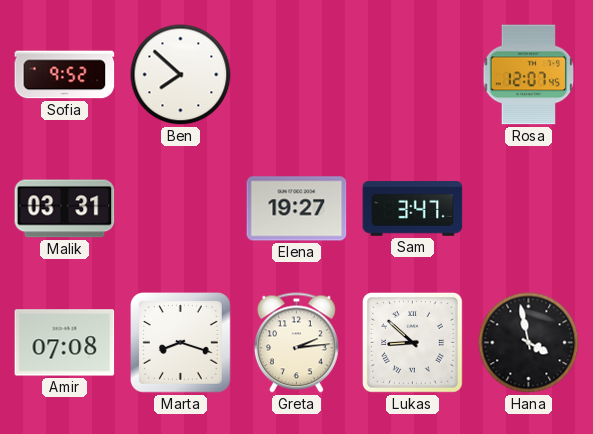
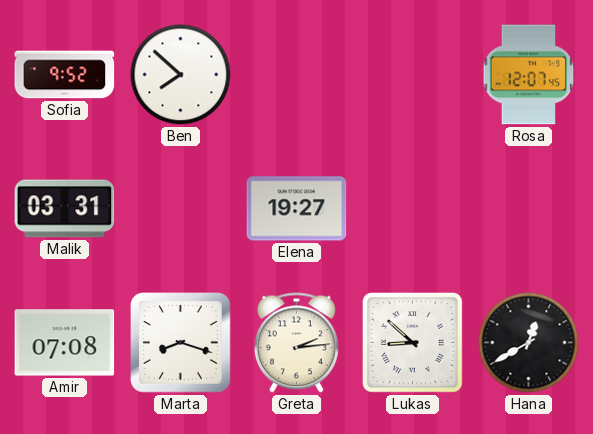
Sam: 3:47 -> none
Hana: 3:58 -> 12:40
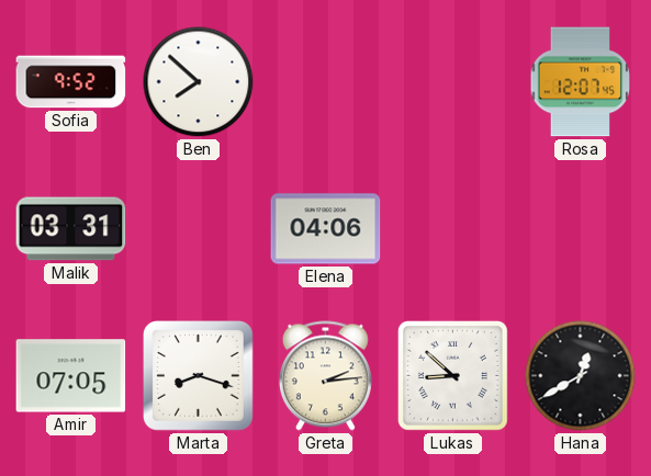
Elena: 19:27 -> 04:06
Amir: 07:08 -> 07:05
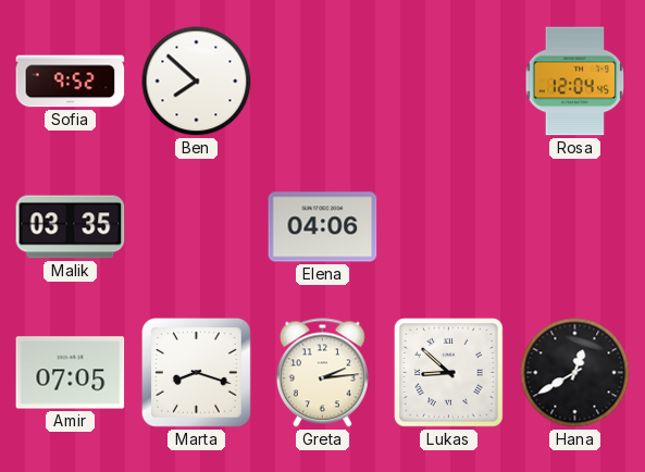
Rosa: 12:07 -> 12:04
Malik: 03:31 -> 03:35
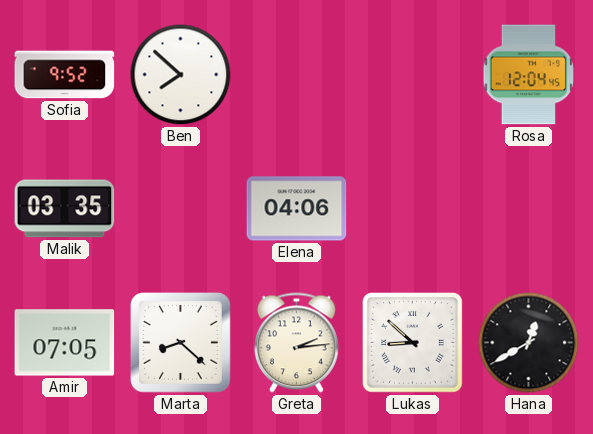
Marta: 8:18 -> 8:22
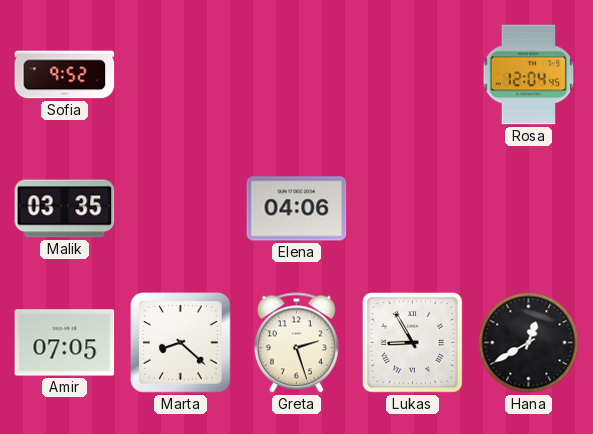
Ben: 7:52 -> none
Greta: 2:14 -> 2:27
Lukas: 8:52 -> 8:55
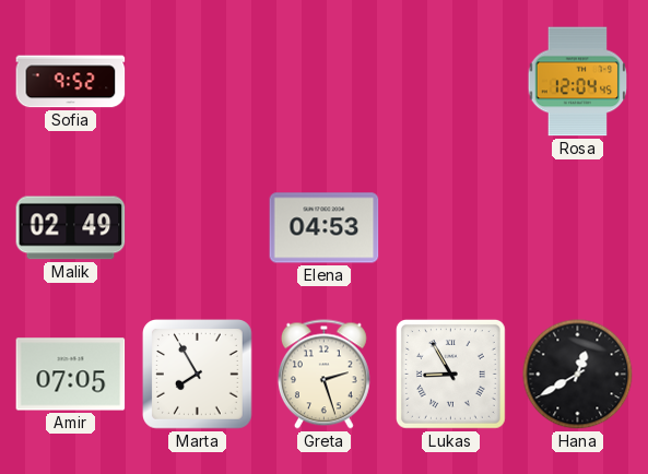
Malik: 03:35 -> 02:49
Elena: 04:06 -> 04:53
Marta: 8:22 -> 7:55
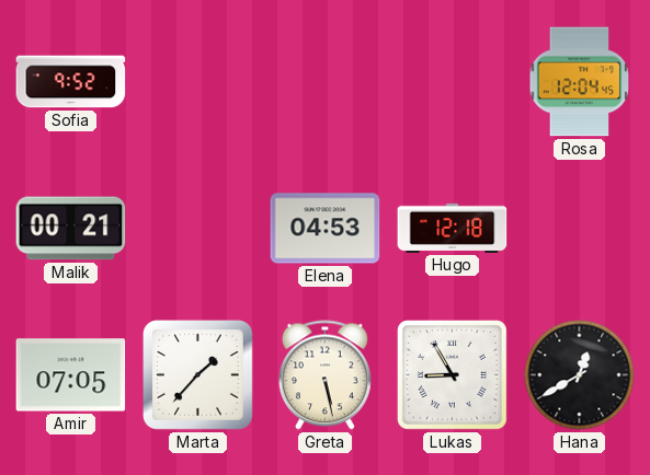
Malik: 02:49 -> 00:21
Hugo: none -> 12:18
Marta: 7:55 -> 1:37
Greta: 2:27 -> 5:28
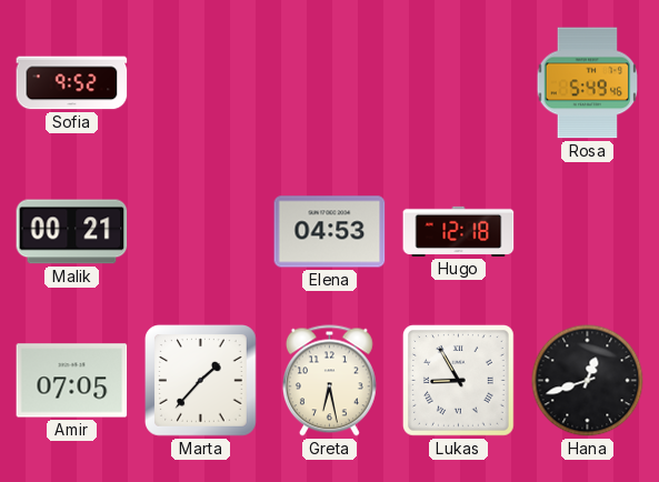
Rosa: 12:04 -> 5:49
Greta: 5:28 -> 6:28
Hana: 12:40 -> 12:42
